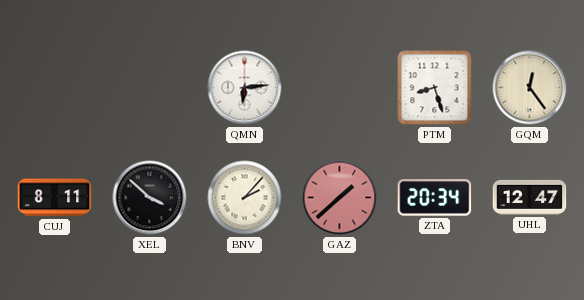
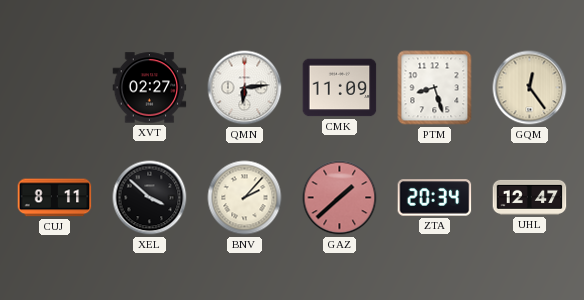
XVT: none -> 02:27
CMK: none -> 11:09
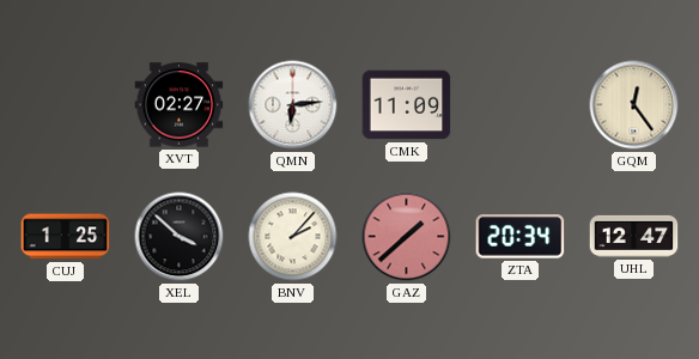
PTM: 8:27 -> none
CUJ: 8:11 -> 1:25
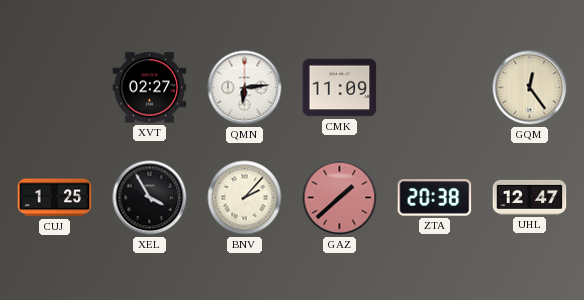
XEL: 3:52 -> 3:55
ZTA: 20:34 -> 20:38
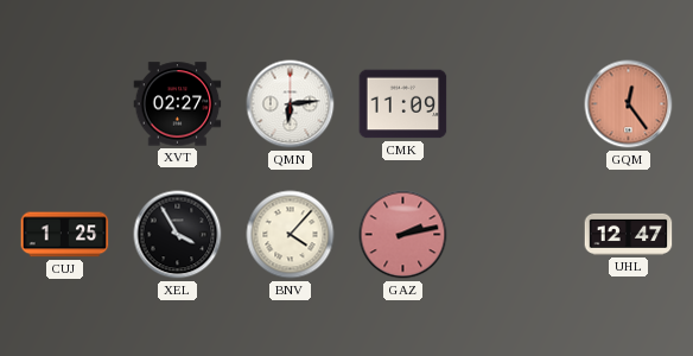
GQM dial: cream -> salmon
BNV: 2:07 -> 4:07
GAZ: 1:38 -> 2:13
ZTA: 20:38 -> none
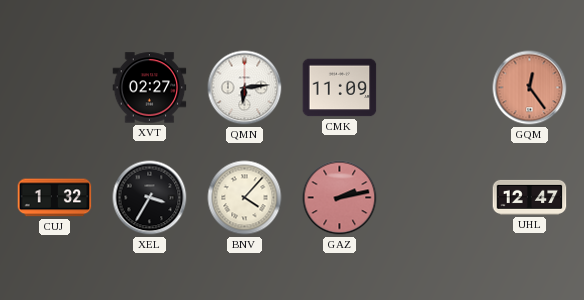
CUJ: 1:25 -> 1:32
XEL: 3:55 -> 3:35
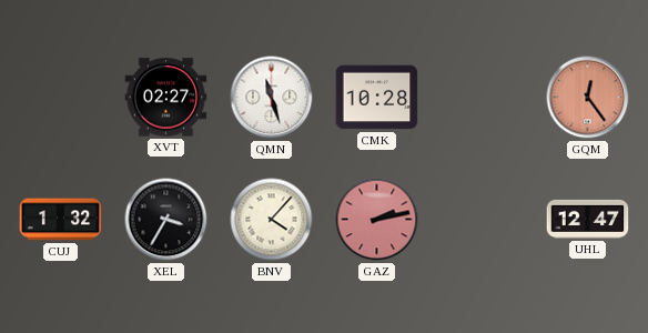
QMN: 6:14 -> 11:27
CMK: 11:09 -> 10:28
